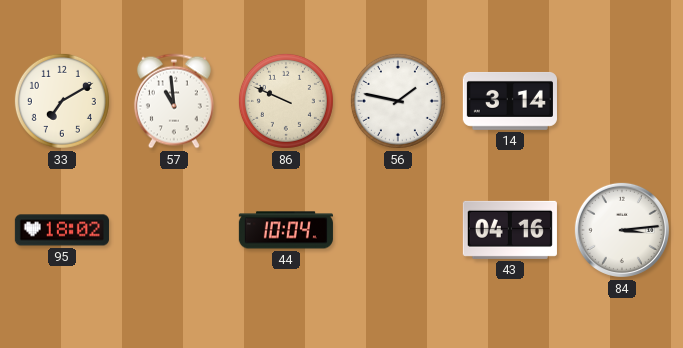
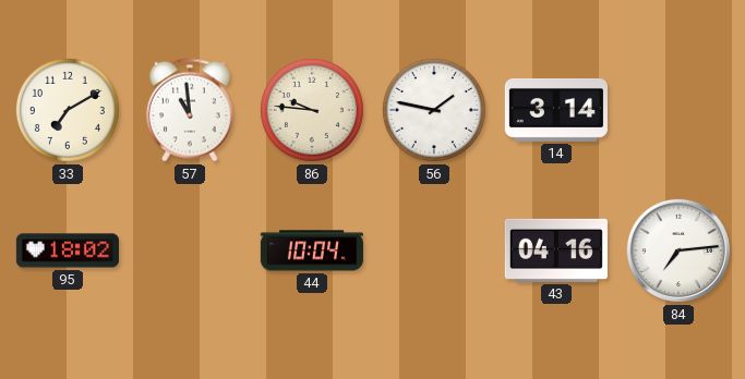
86: 9:49 -> 9:46
84: 3:14 -> 7:14
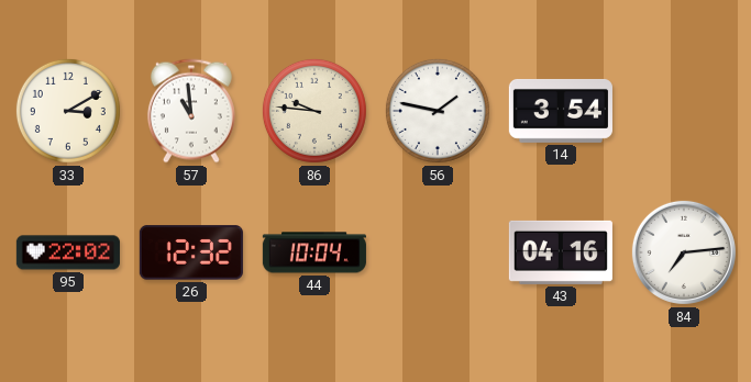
33: 7:10 -> 3:10
14: 3:14 -> 3:54
95: 18:02 -> 22:02
26: none -> 12:32
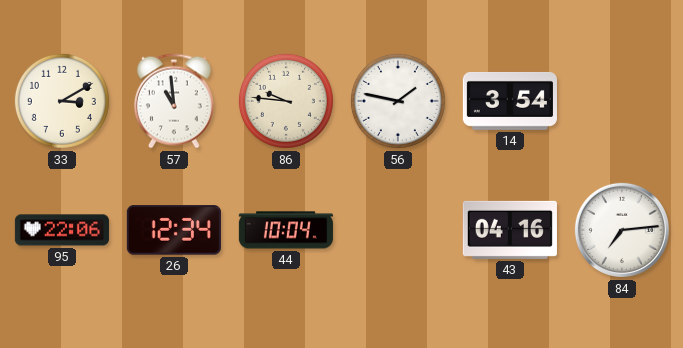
95: 22:02 -> 22:06
26: 12:32 -> 12:34
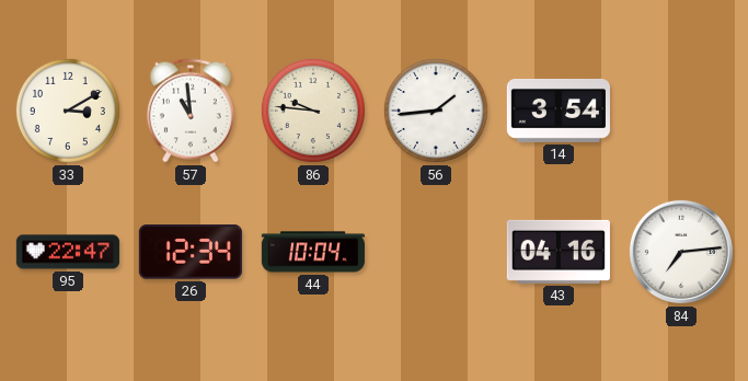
56: 1:47 -> 1:44
95: 22:06 -> 22:47
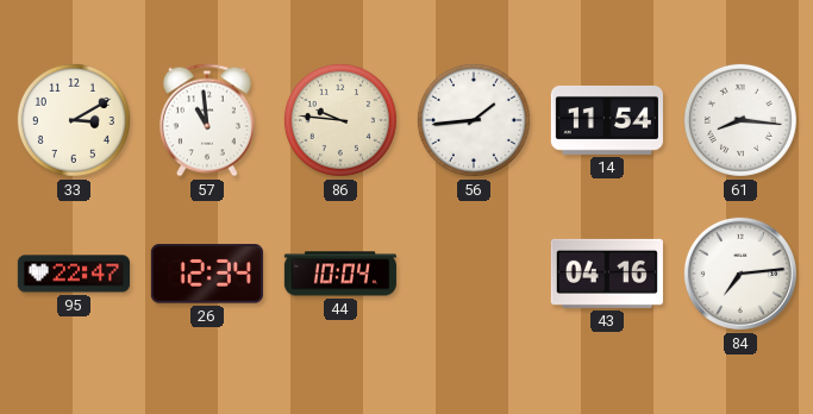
14: 3:54 -> 11:54
61: none -> 8:16
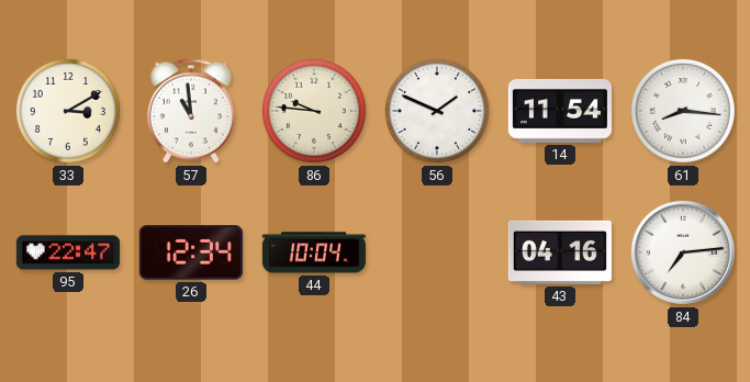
56: 1:44 -> 1:49
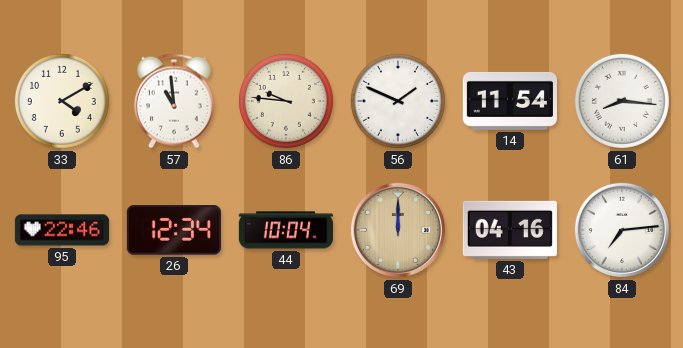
33: 3:10 -> 4:10
95: 22:47 -> 22:46
69: none -> 12:00
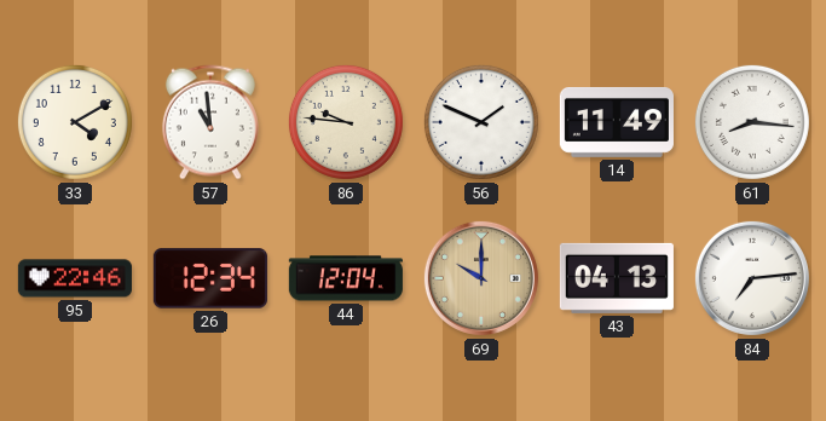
14: 11:54 -> 11:49
44: 10:04 -> 12:04
69: 12:00 -> 10:00
43: 04:16 -> 04:13
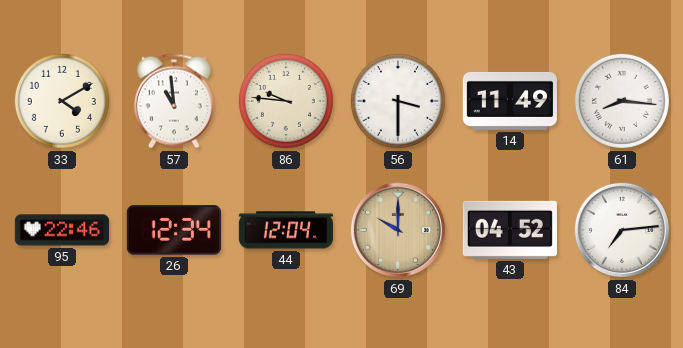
56: 1:49 -> 3:30
43: 04:13 -> 04:52
